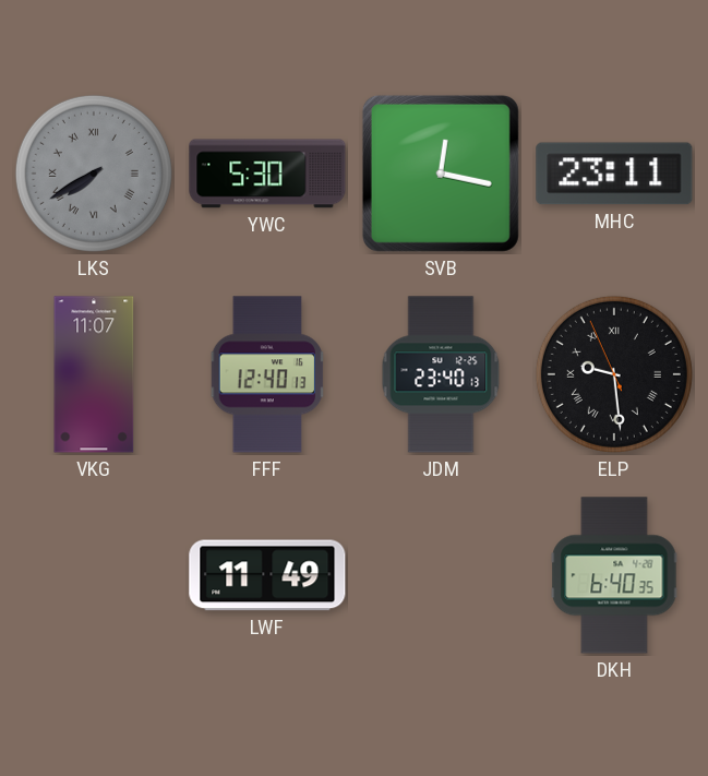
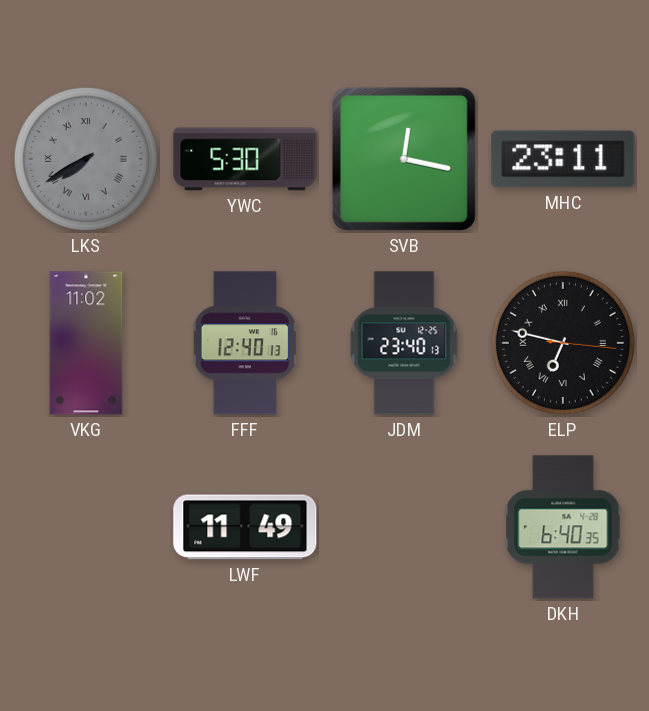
VKG: 11:07 -> 11:02
ELP: 9:28 -> 6:47
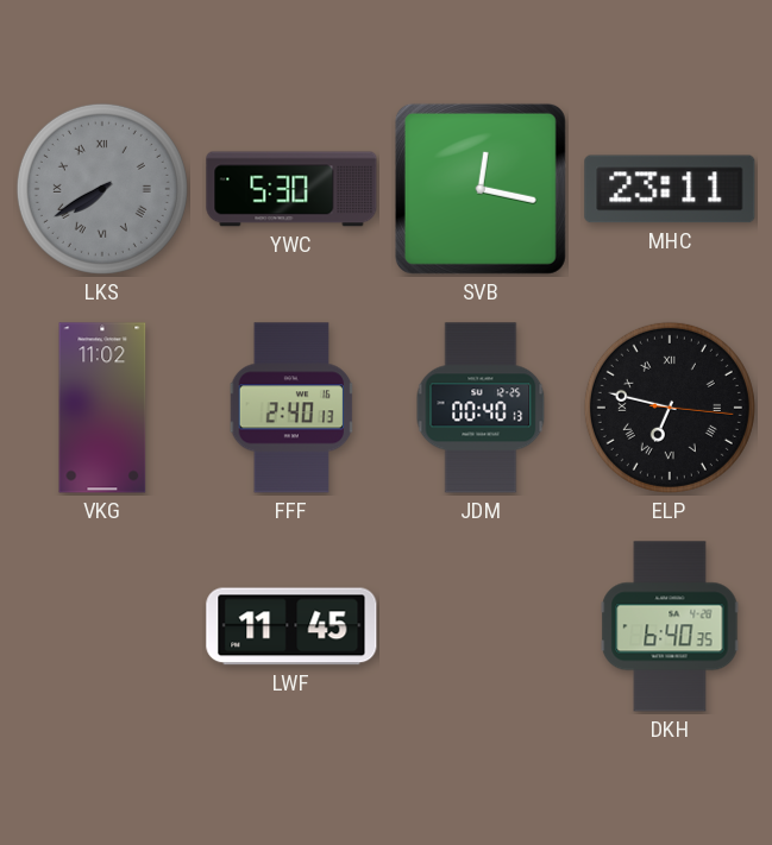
FFF: 12:40 -> 2:40
JDM: 23:40 -> 00:40
LWF: 11:49 -> 11:45
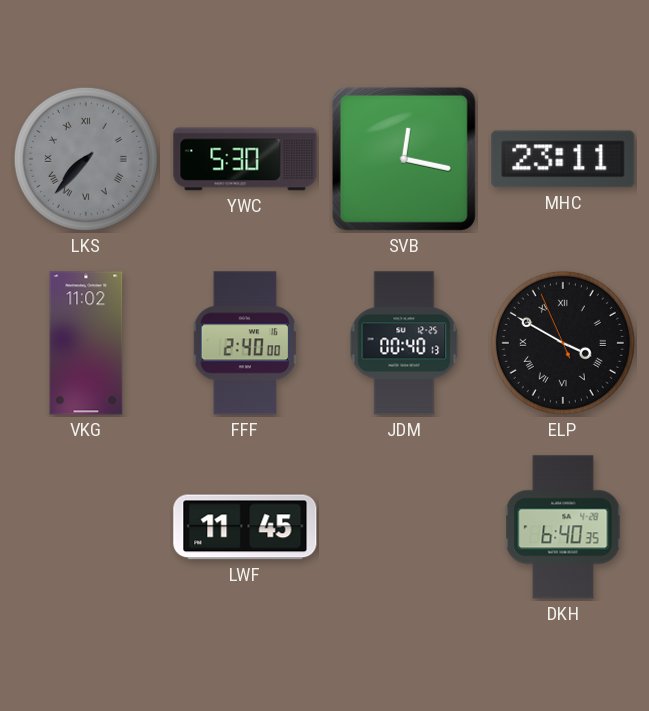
LKS: 7:40 -> 7:37
FFF: 2:40:13 -> 2:40:00
ELP: 6:47 -> 3:49
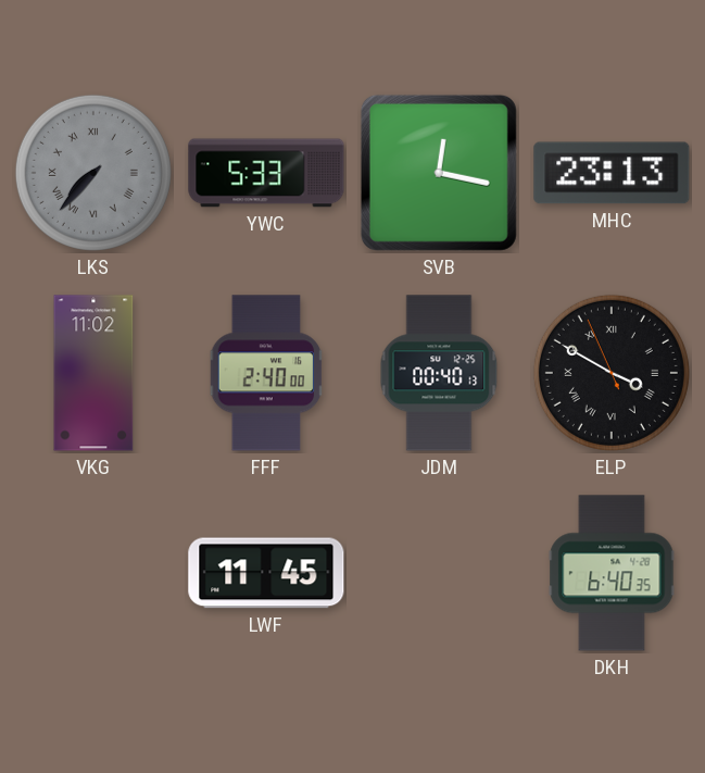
YWC: 5:30 -> 5:33
MHC: 23:11 -> 23:13
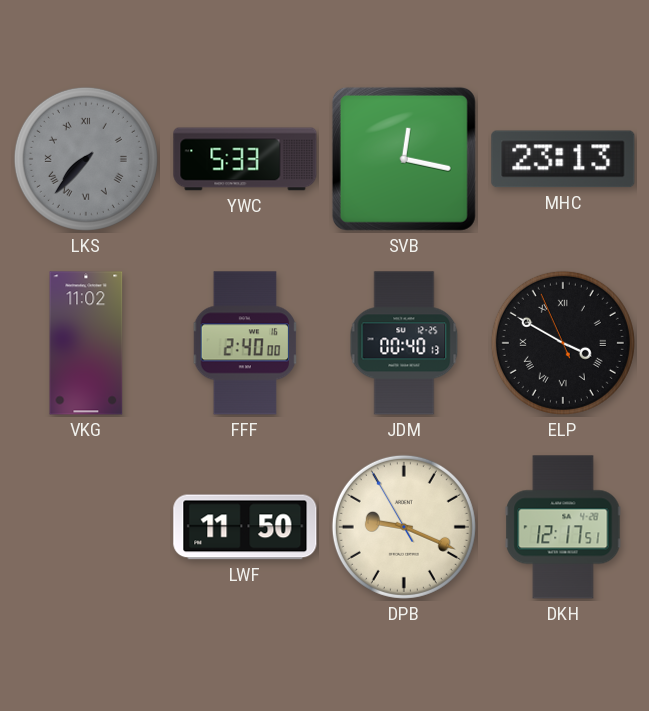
LWF: 11:45 -> 11:50
DPB: none -> 9:18
DKH: 6:40 -> 12:17
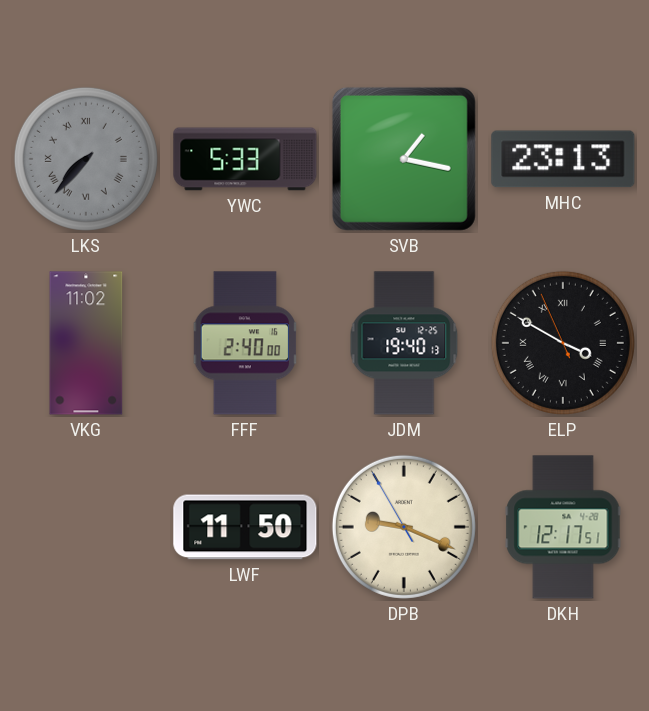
SVB: 12:17 -> 1:17
JDM: 00:40 -> 19:40
